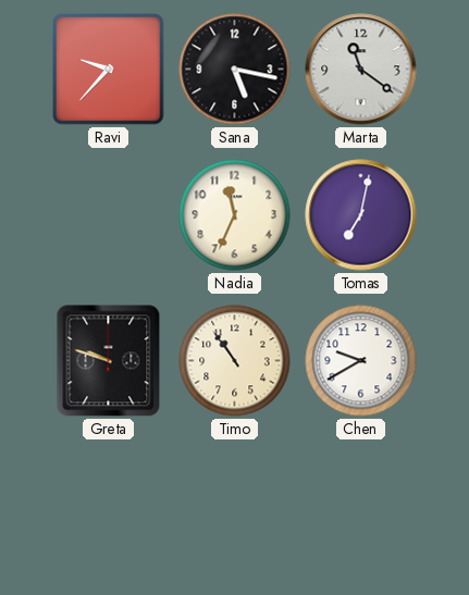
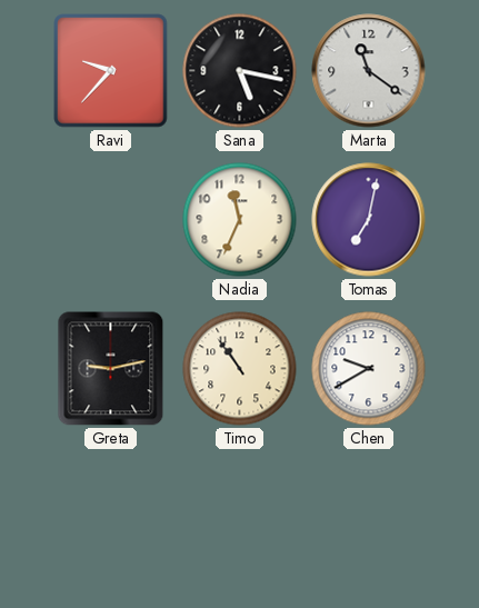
Greta: 9:48 -> 9:13
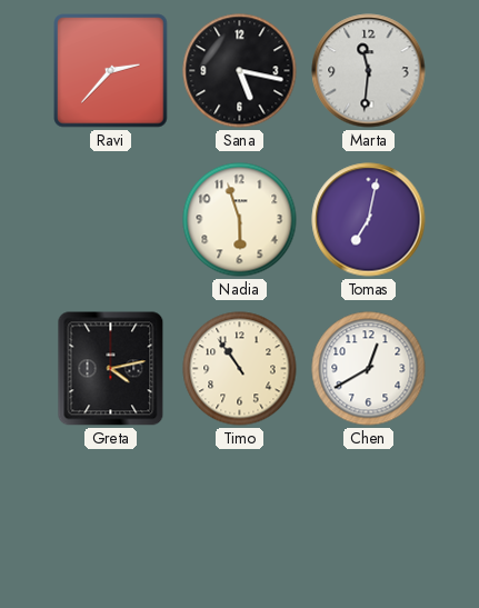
Ravi: 9:37 -> 2:37
Marta: 11:21 -> 11:31
Nadia: 11:34 -> 5:57
Greta: 9:13 -> 4:13
Chen: 9:40 -> 12:40
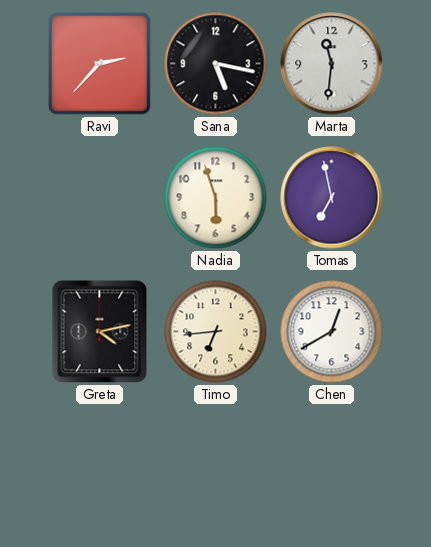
Tomas: 7:02 -> 6:58
Timo: 10:54 -> 6:44
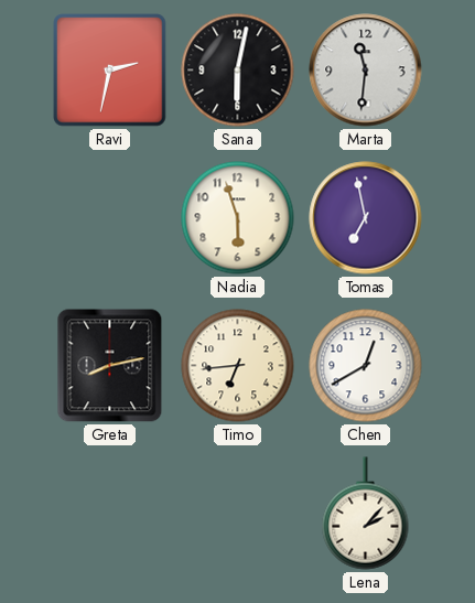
Ravi: 2:37 -> 2:32
Sana: 5:17 -> 6:02
Greta: 4:13 -> 8:13
Lena: none -> 2:07
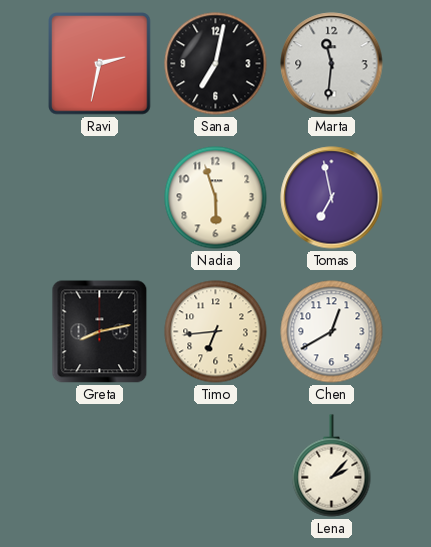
Sana: 6:02 -> 7:02
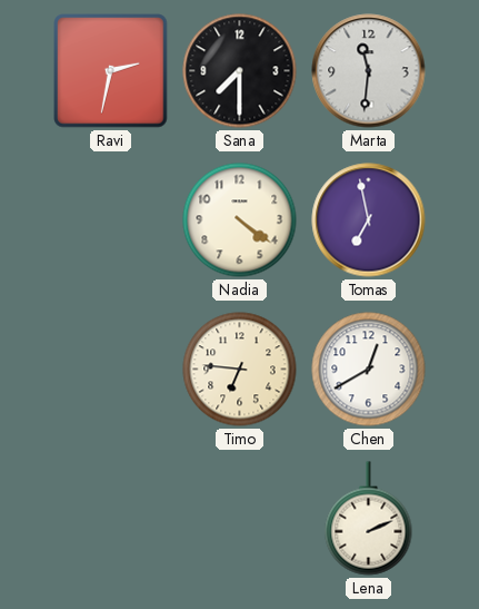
Sana: 7:02 -> 7:30
Nadia: 5:57 -> 4:21
Greta: 8:13 -> none
Timo: 6:44 -> 6:46
Lena: 2:07 -> 2:11
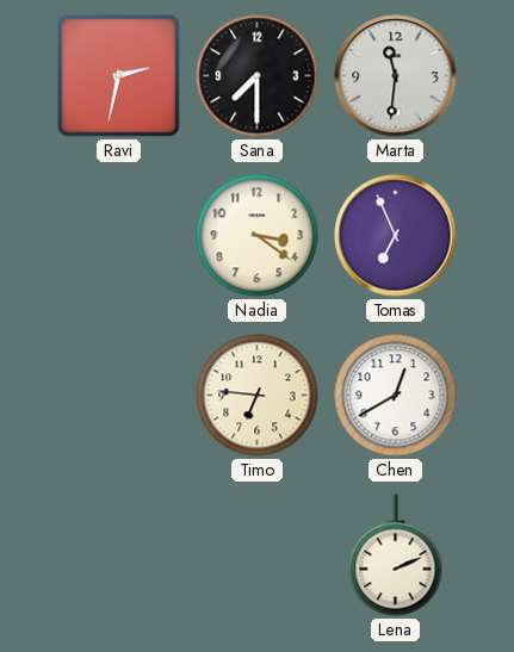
Nadia: 4:21 -> 3:21
Tomas: 6:58 -> 6:56
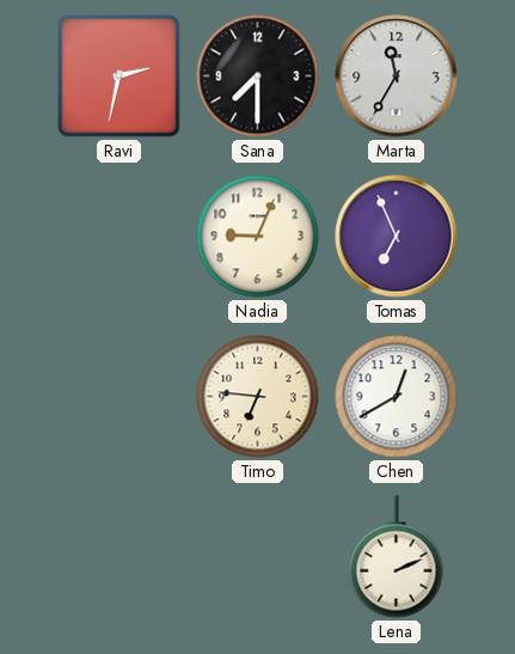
Marta: 11:31 -> 11:35
Nadia: 3:21 -> 9:04
